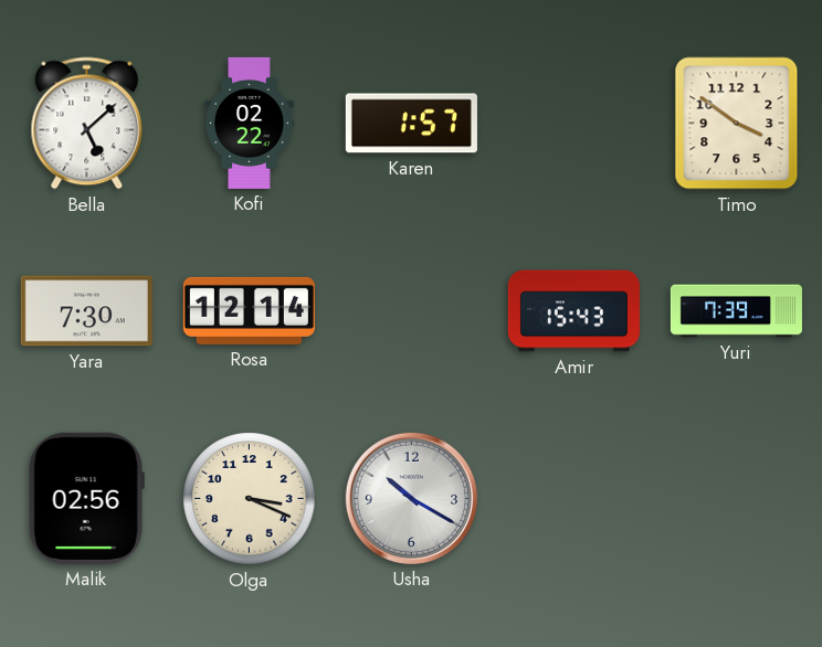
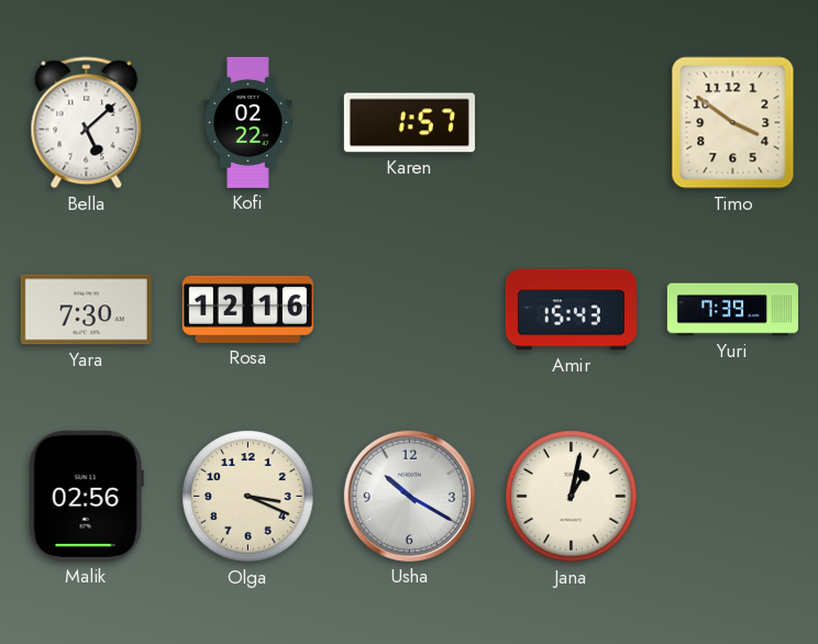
Rosa: 12:14 -> 12:16
Jana: none -> 1:02
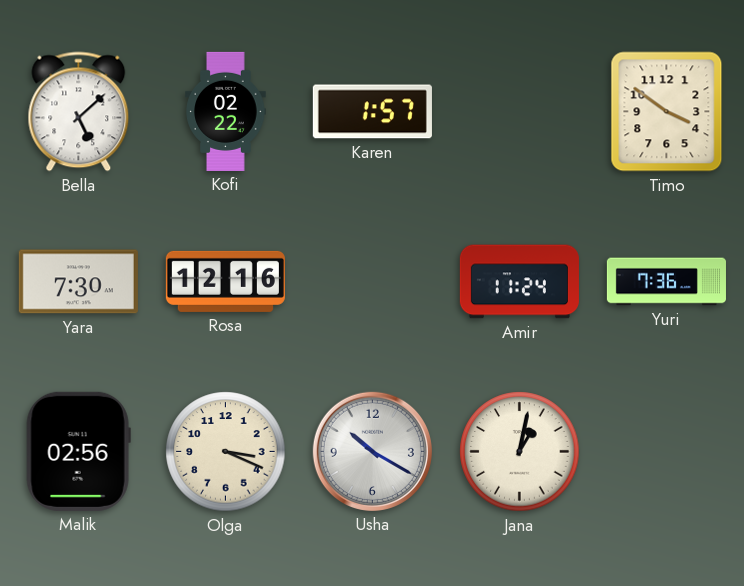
Amir: 15:43 -> 11:24
Yuri: 7:39 -> 7:36
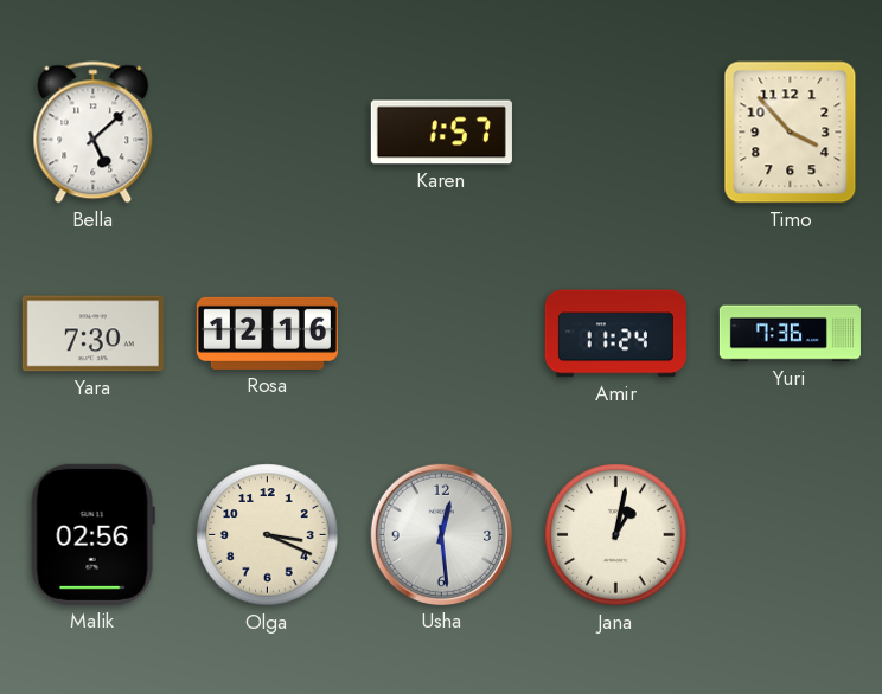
Kofi: 02:22 -> none
Timo: 3:51 -> 3:53
Usha: 10:20 -> 12:29
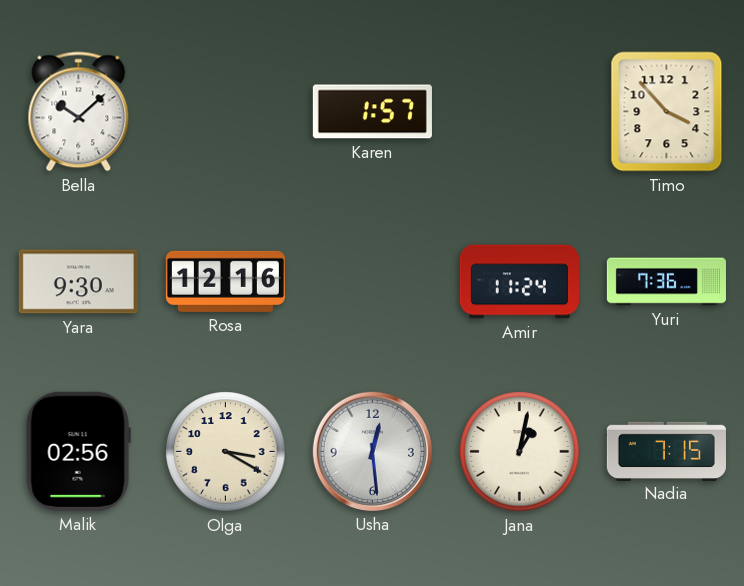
Bella: 5:08 -> 10:08
Yara: 7:30 -> 9:30
Olga: 3:19 -> 3:20
Nadia: none -> 7:15
